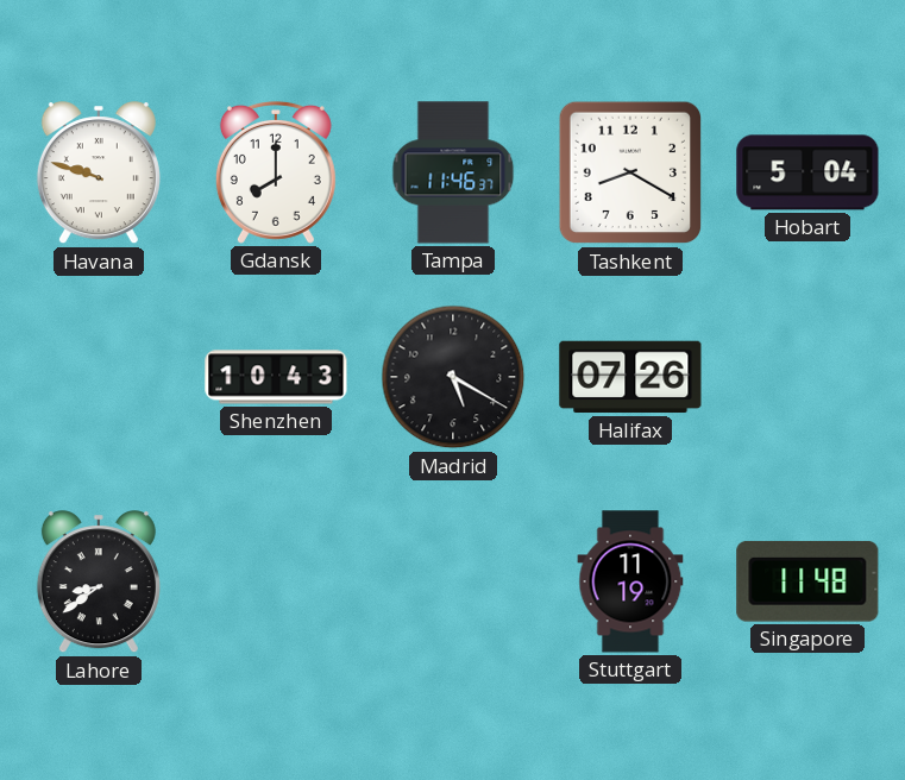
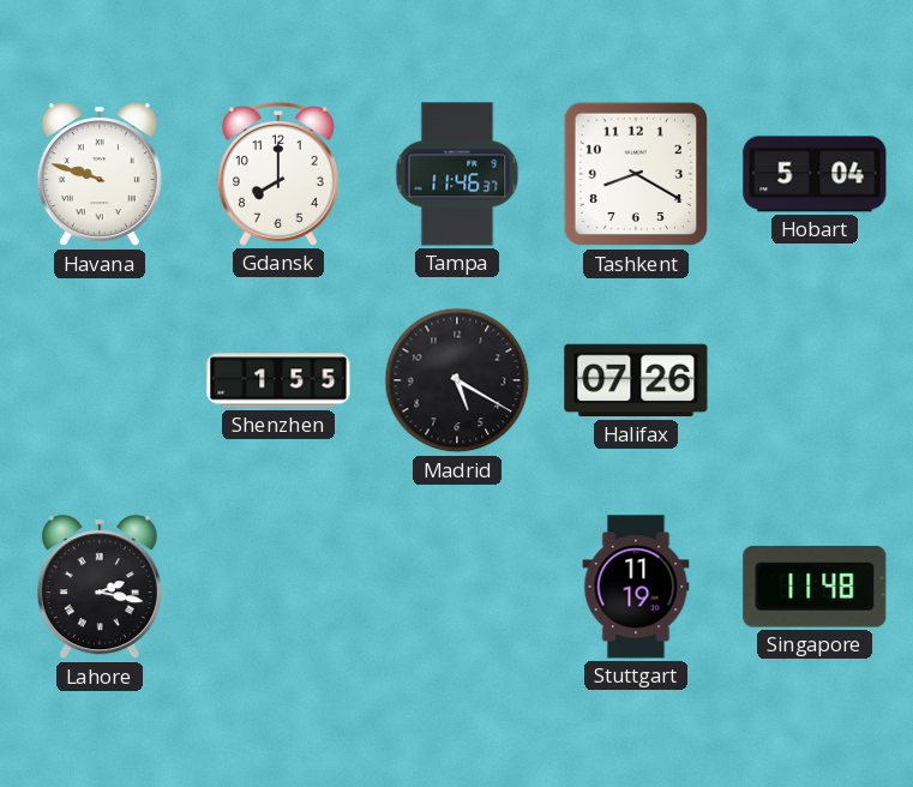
Shenzhen: 10:43 -> 1:55
Lahore: 8:39 -> 2:17
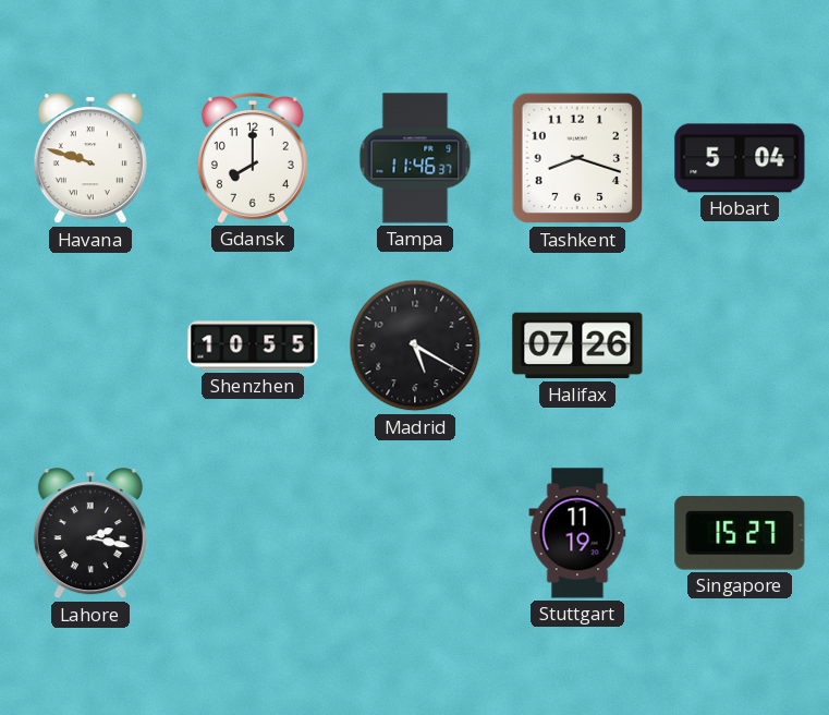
Tashkent: 8:20 -> 8:18
Shenzhen: 1:55 -> 10:55
Singapore: 11:48 -> 15:27
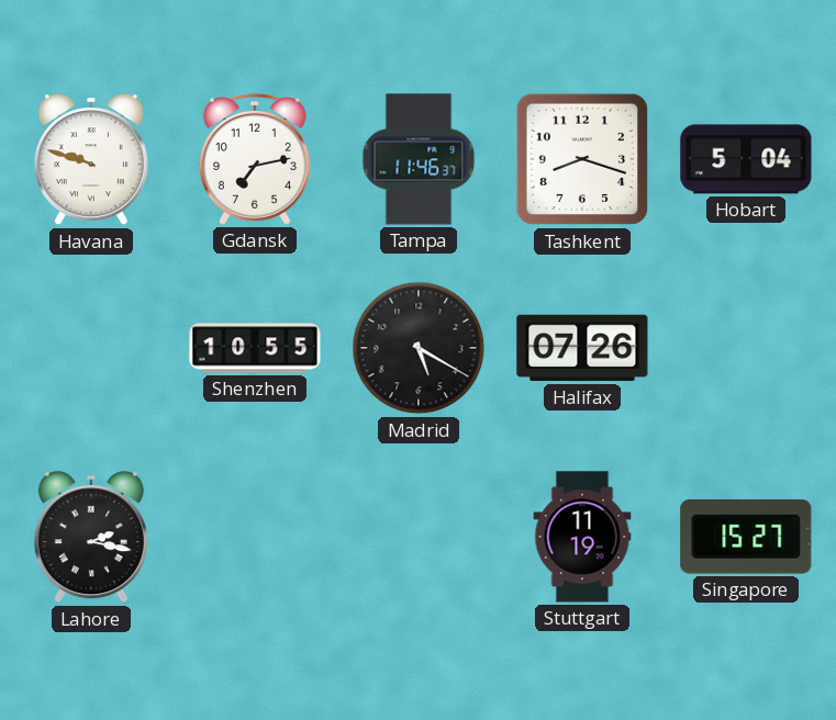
Gdansk: 8:00 -> 7:13
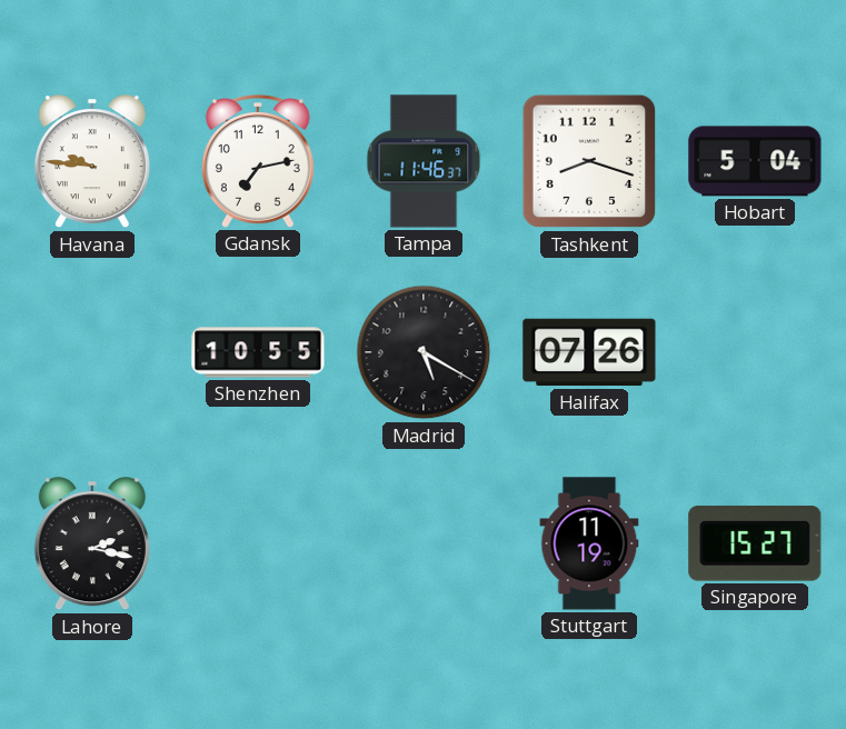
Havana: 9:48 -> 9:46
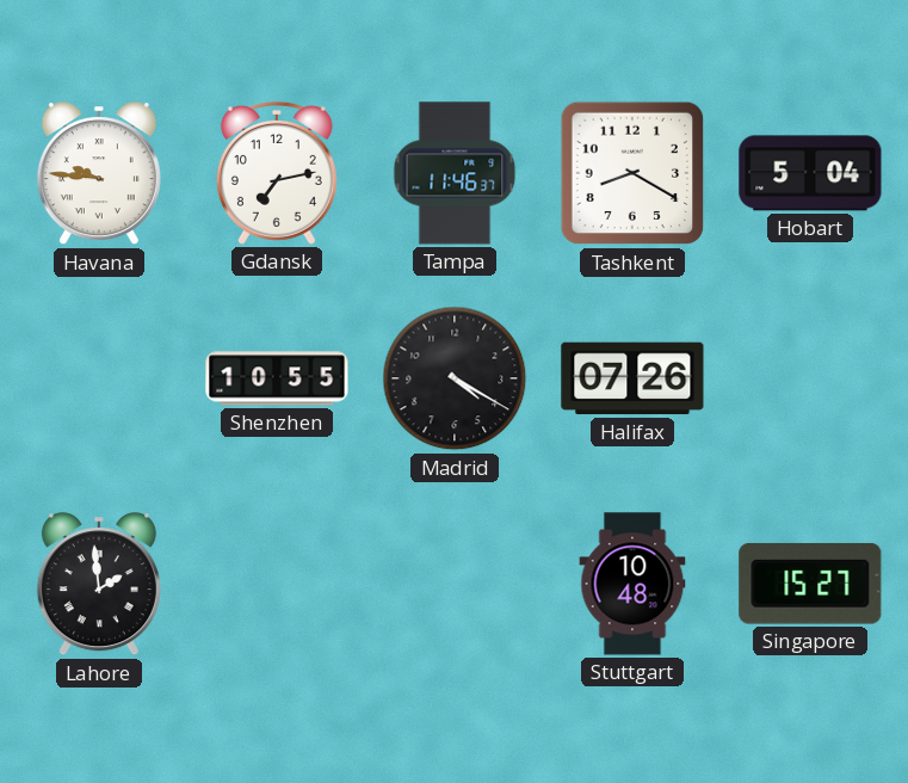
Tashkent: 8:18 -> 8:20
Madrid: 5:20 -> 4:20
Lahore: 2:17 -> 1:59
Stuttgart: 11:19 -> 10:48
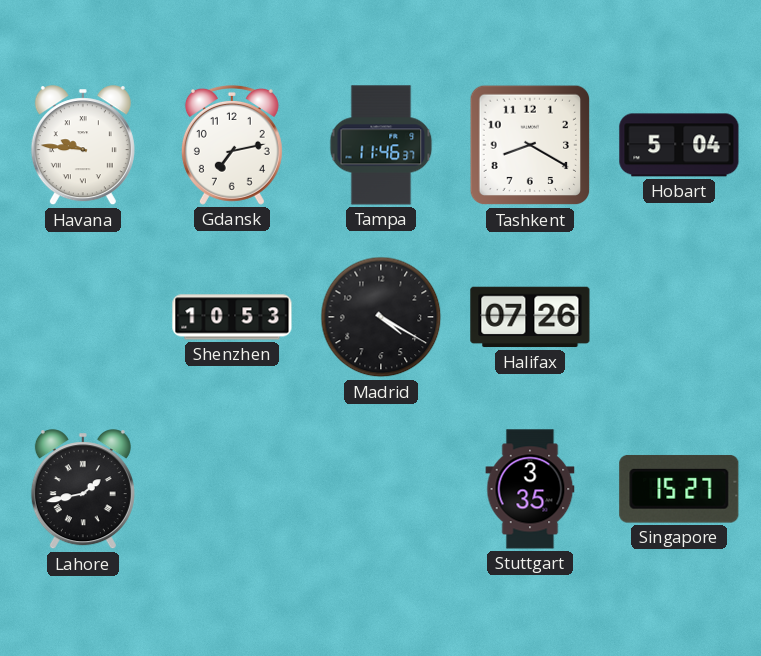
Shenzhen: 10:55 -> 10:53
Lahore: 1:59 -> 1:43
Stuttgart: 10:48 -> 3:35
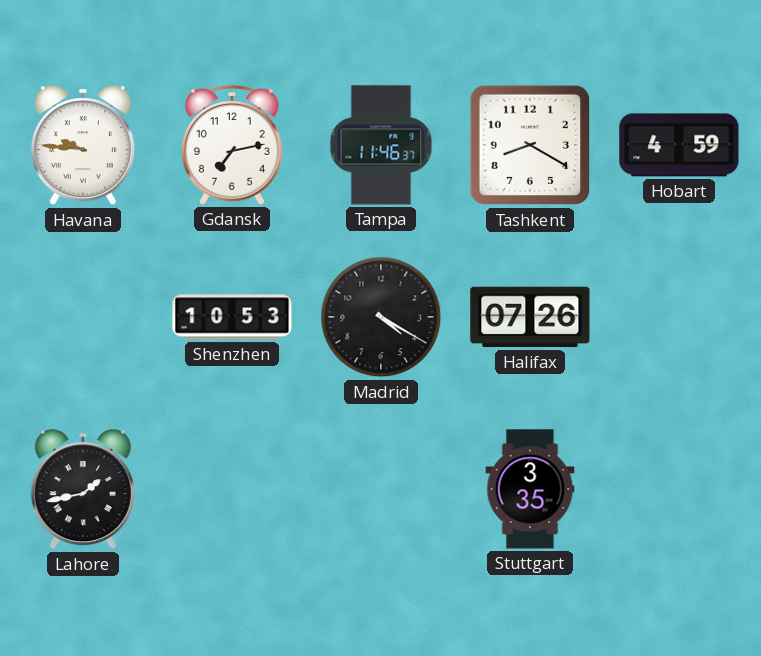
Hobart: 5:04 -> 4:59
Singapore: 15:27 -> none
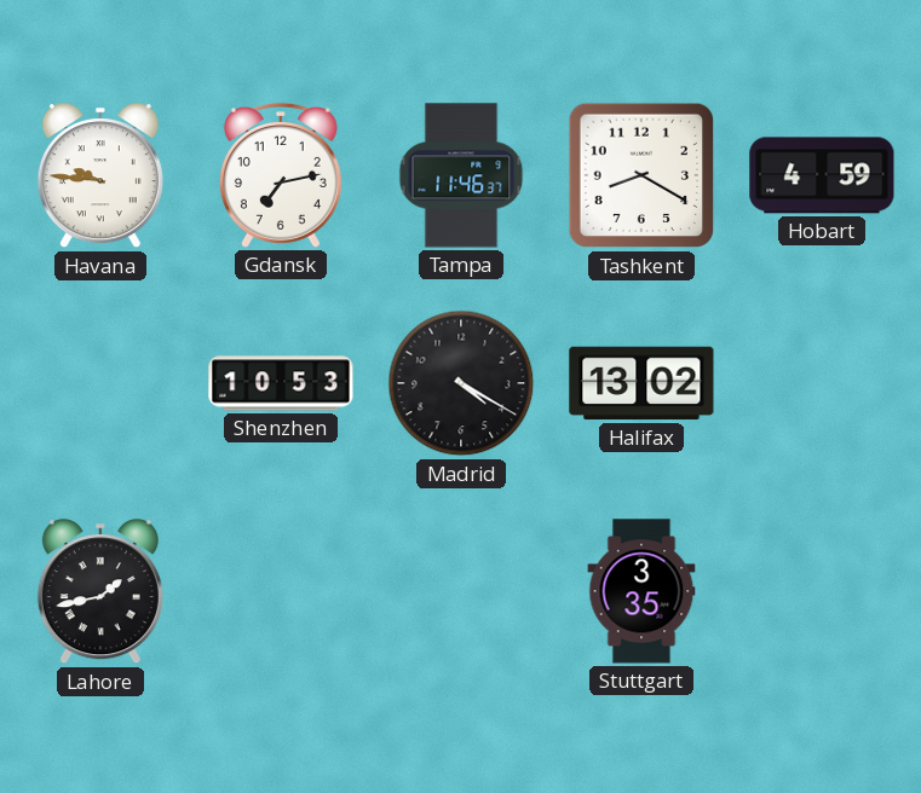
Halifax: 07:26 -> 13:02
